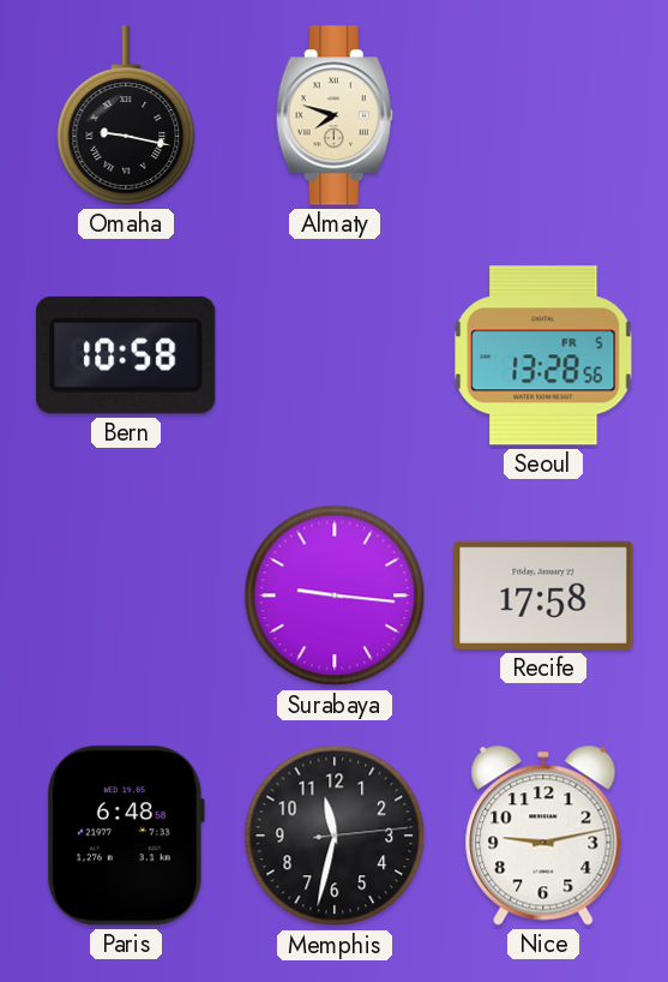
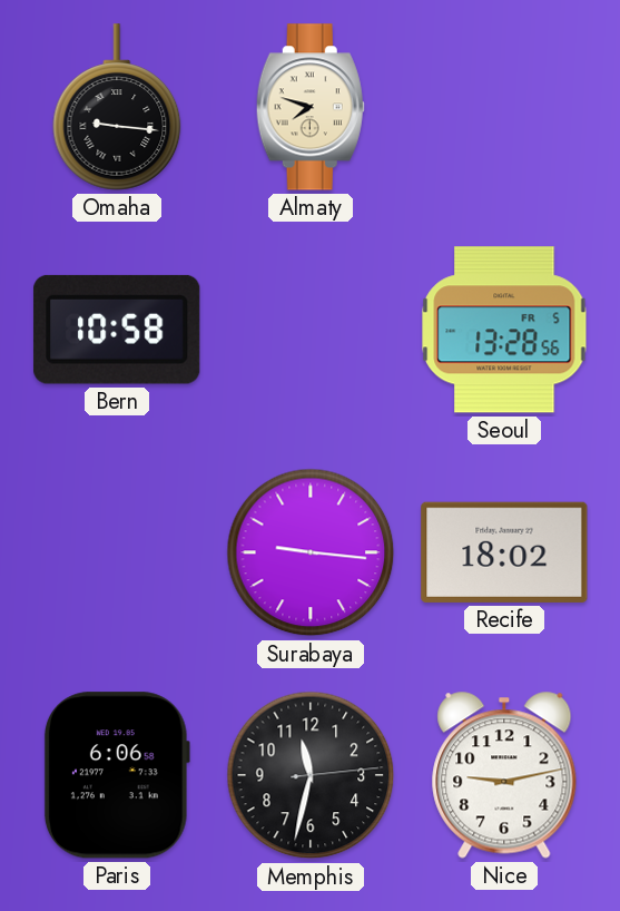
Omaha: 9:17 -> 9:16
Recife: 17:58 -> 18:02
Paris: 6:48 -> 6:06
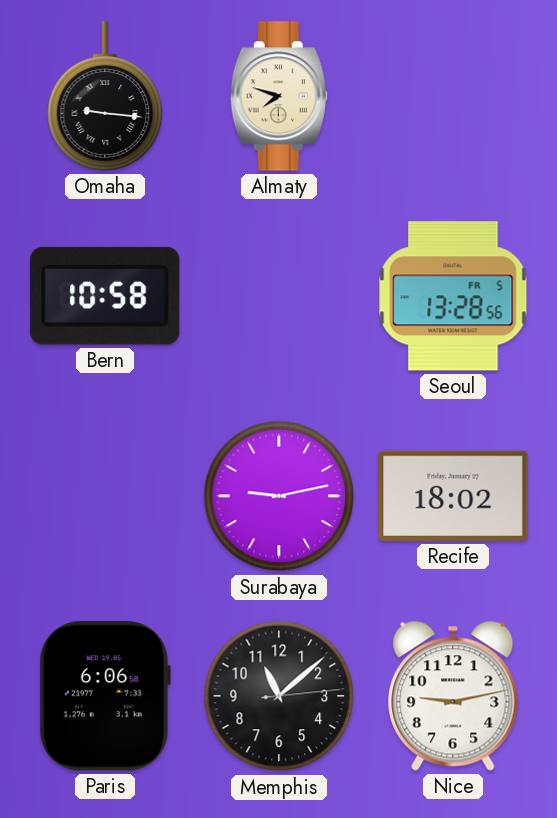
Surabaya: 9:16 -> 9:13
Memphis: 11:32 -> 11:08
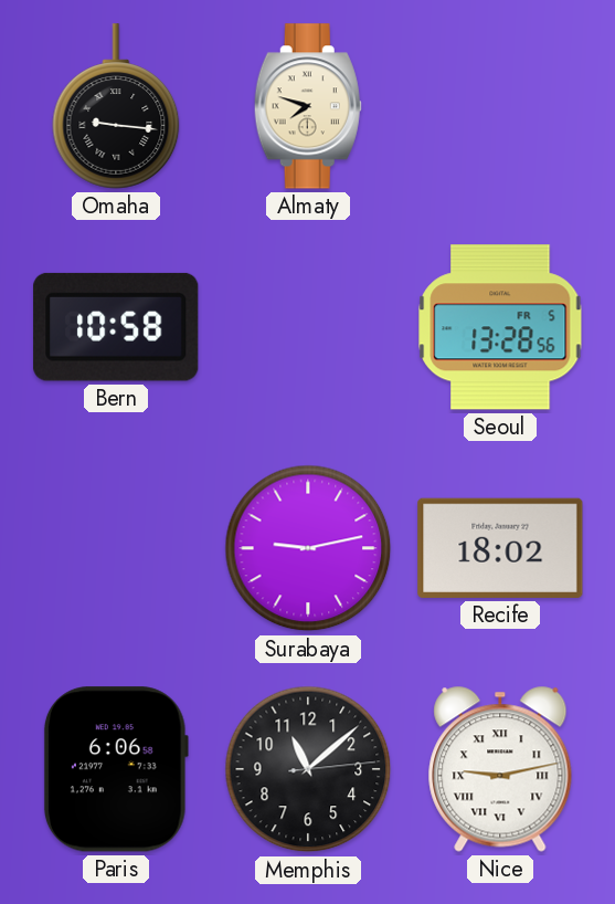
Nice numerals: Arabic -> Roman
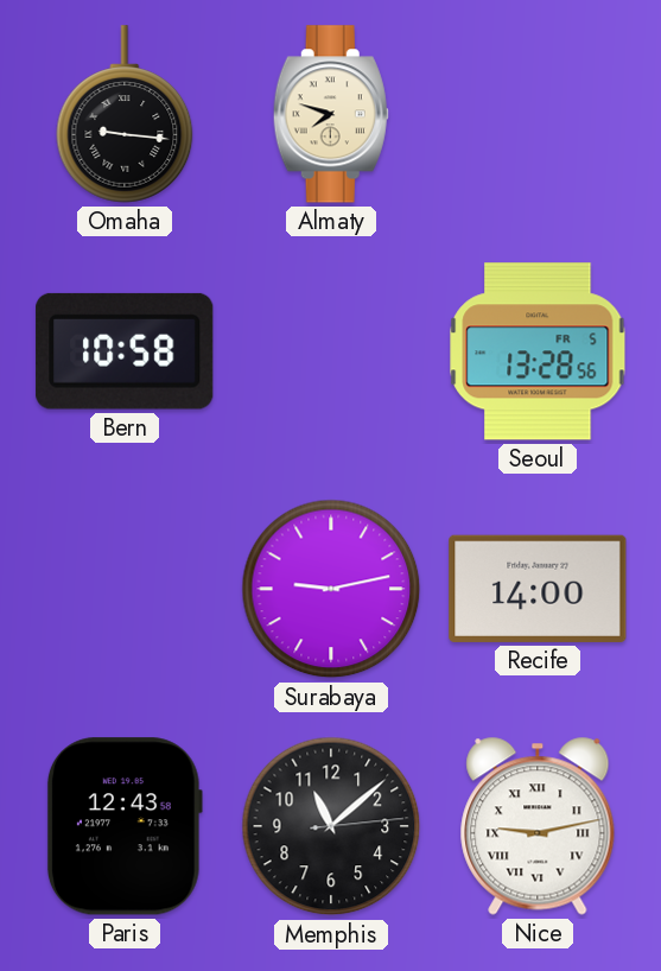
Recife: 18:02 -> 14:00
Paris: 6:06 -> 12:43
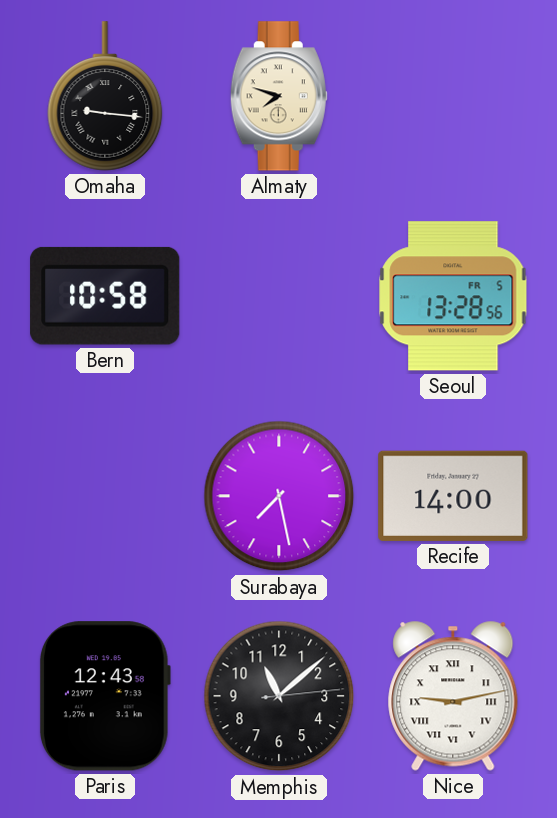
Surabaya: 9:13 -> 7:28
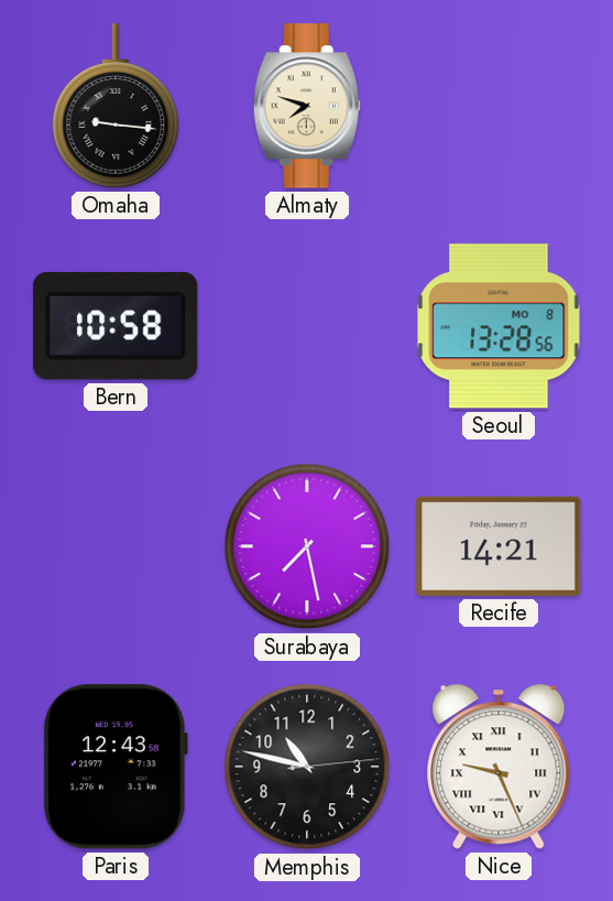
Seoul date: FR 5 -> MO 8
Recife: 14:00 -> 14:21
Memphis: 11:08 -> 10:47
Nice: 9:13 -> 9:26
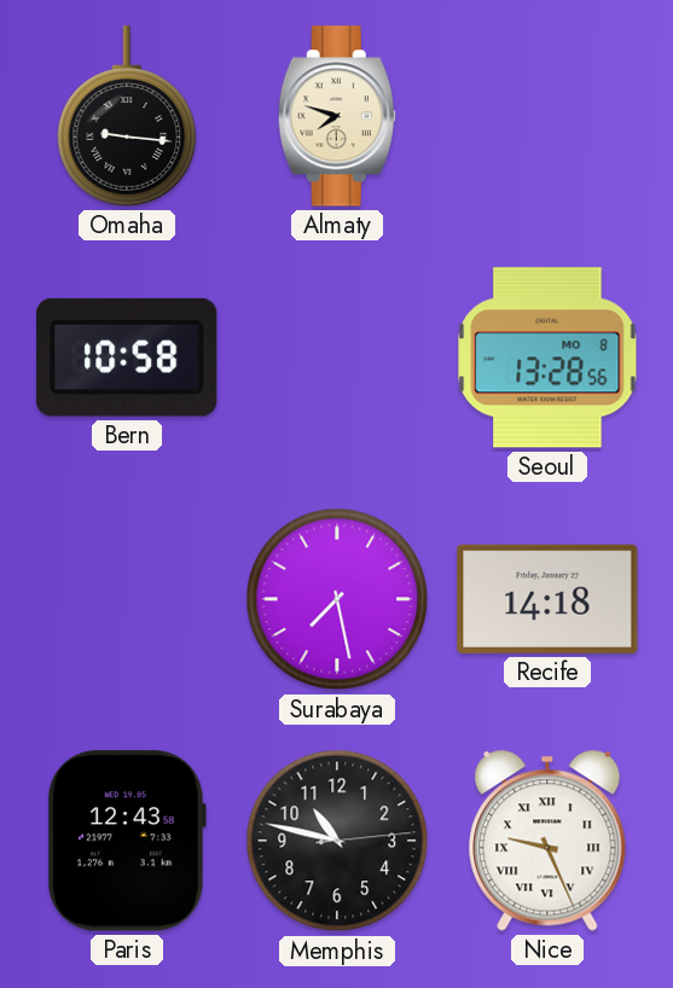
Recife: 14:21 -> 14:18
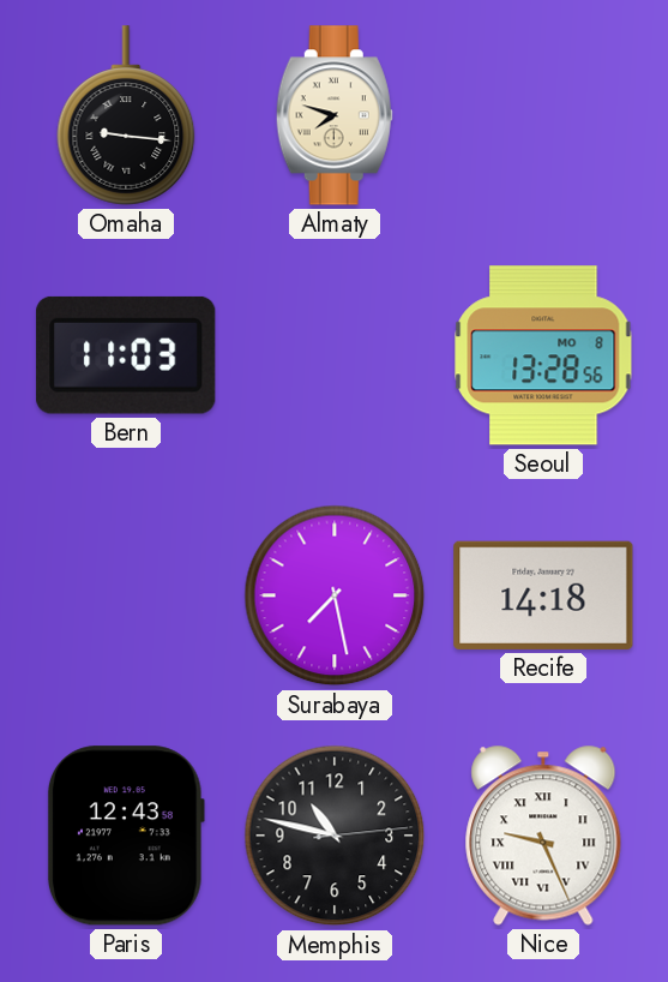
Bern: 10:58 -> 11:03
